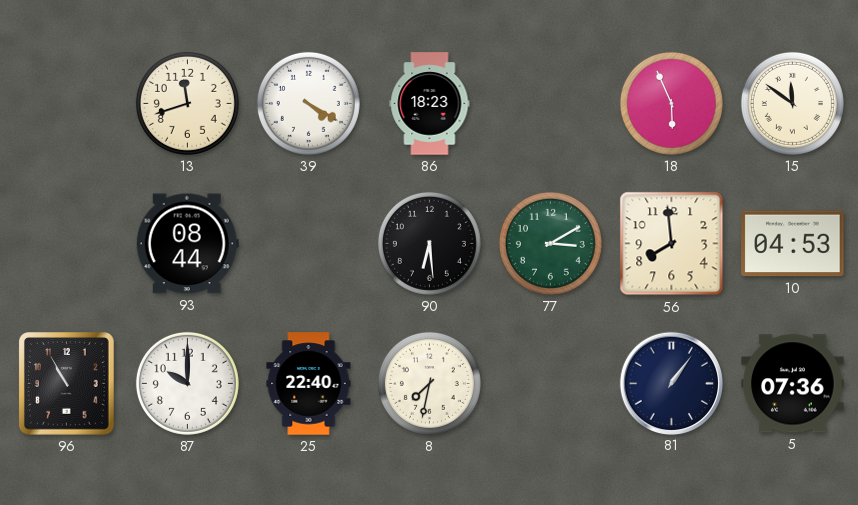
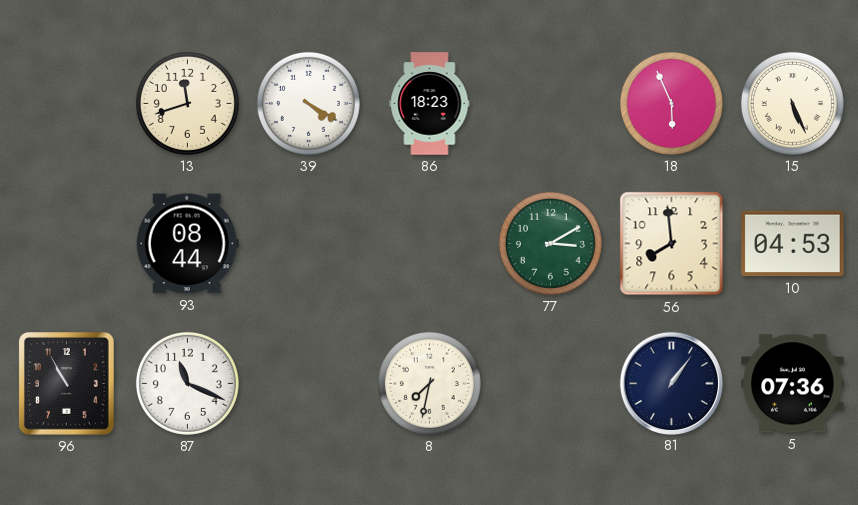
15: 11:51 -> 5:26
90: 6:29 -> none
87: 10:00 -> 11:19
25: 22:40 -> none
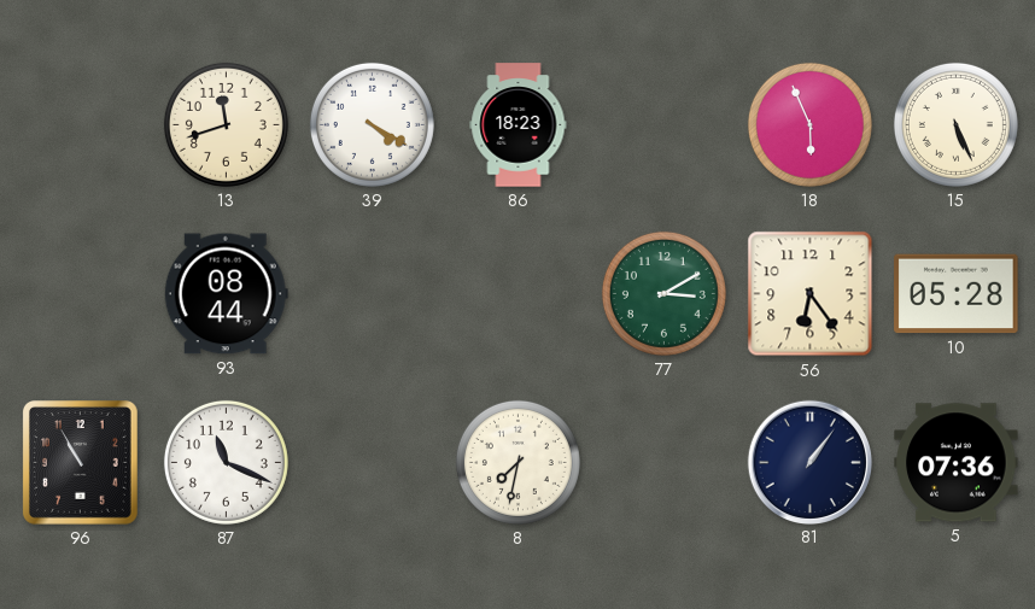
56: 7:59 -> 6:24
10: 04:53 -> 05:28
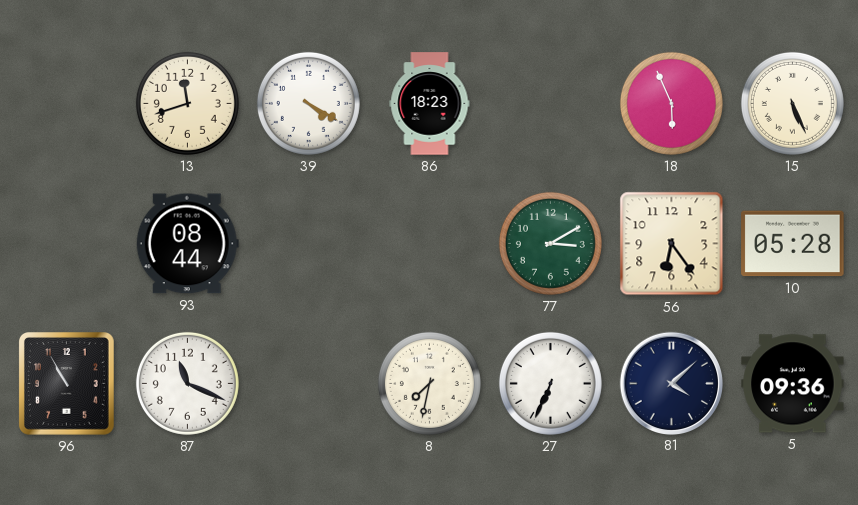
27: none -> 6:34
81: 1:06 -> 4:08
5: 07:36 -> 09:36
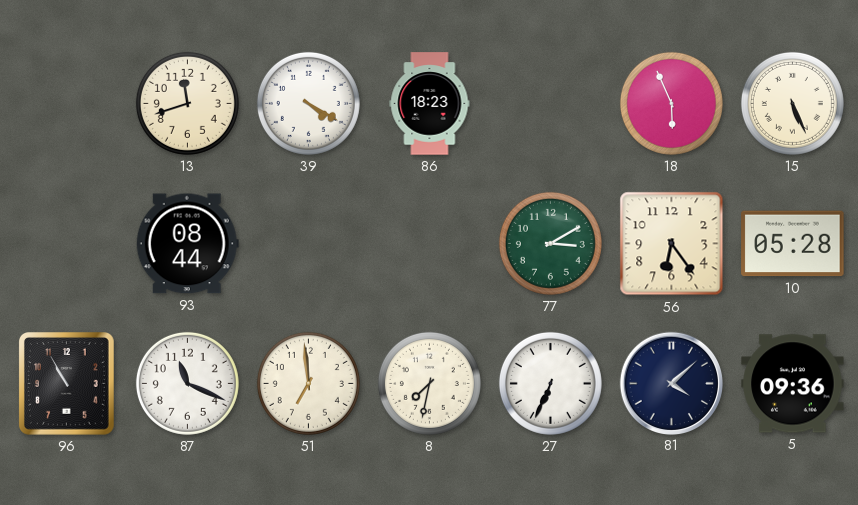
51: none -> 6:59
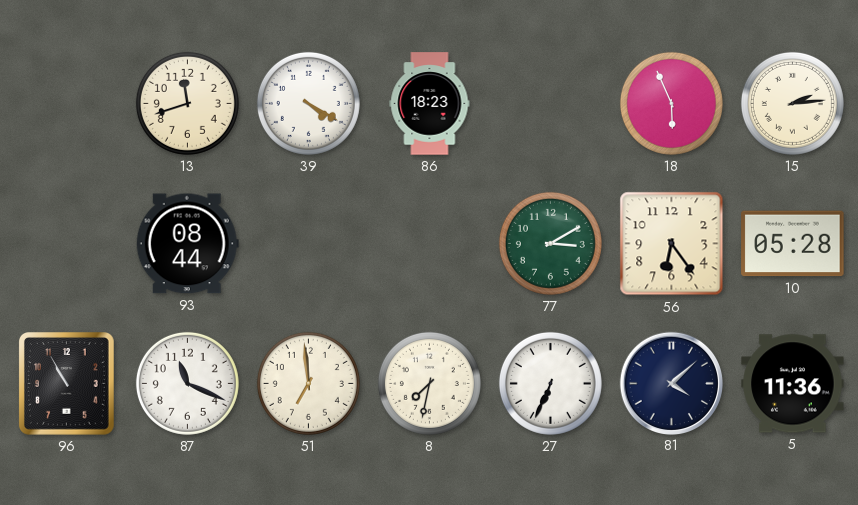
15: 5:26 -> 2:14
5: 09:36 -> 11:36
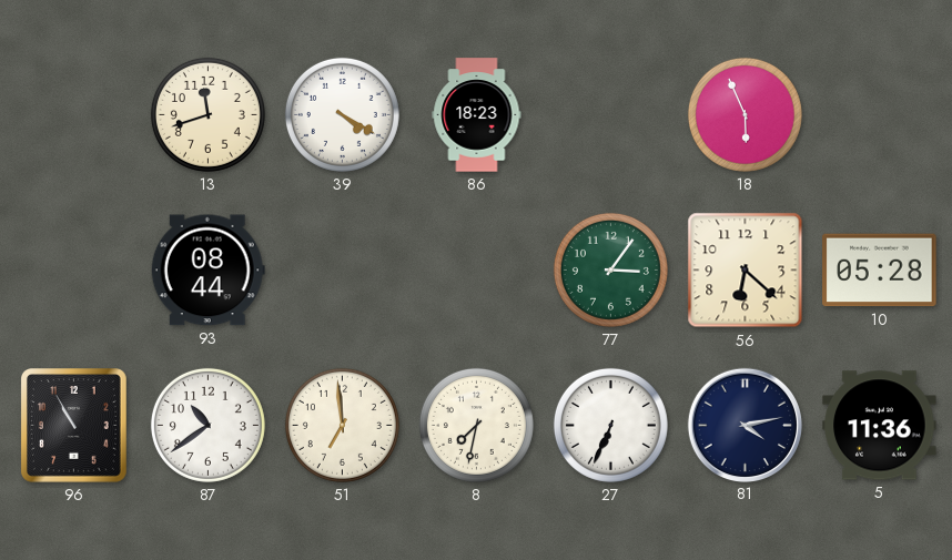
15: 2:14 -> none
77: 3:10 -> 3:06
56: 6:24 -> 6:22
87: 11:19 -> 10:39
81: 4:08 -> 4:13
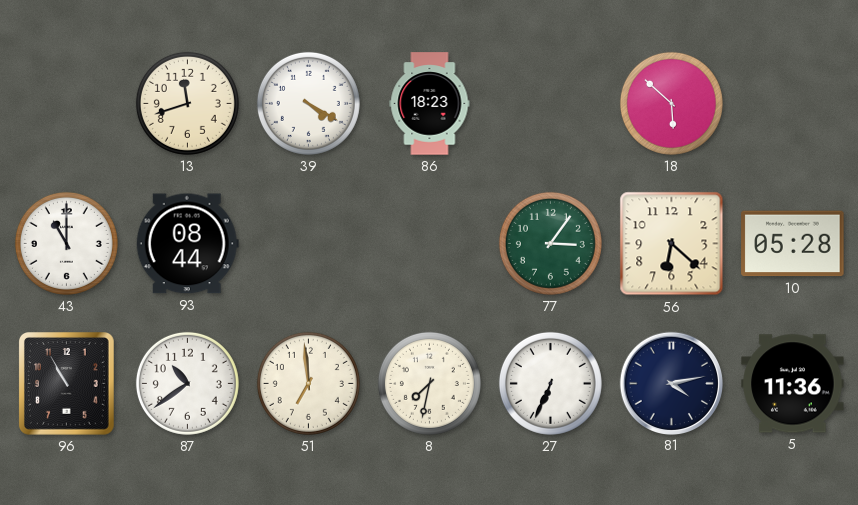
18: 5:56 -> 5:52
43: none -> 11:00
